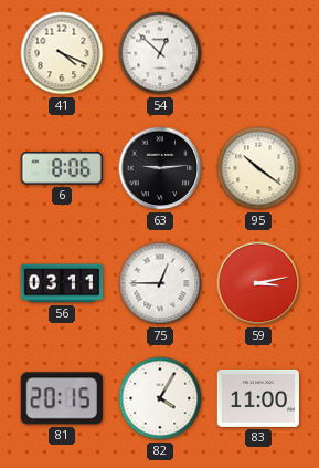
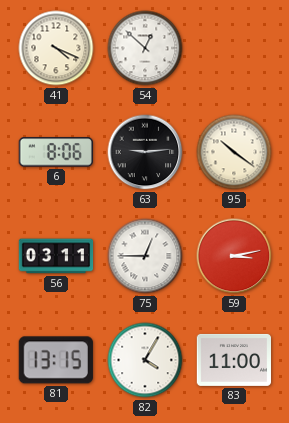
81: 20:15 -> 13:15
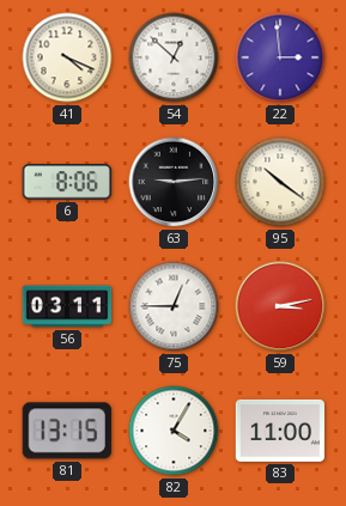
22: none -> 2:59
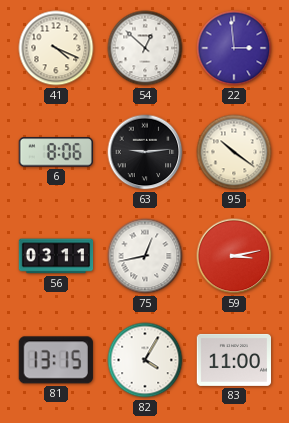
75: 12:45 -> 12:43
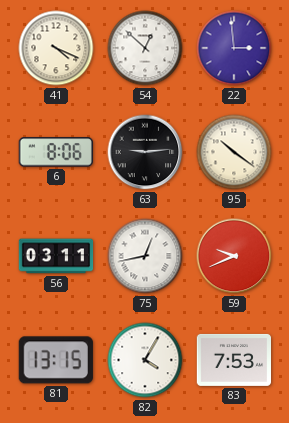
59: 3:13 -> 9:41
83: 11:00 -> 7:53
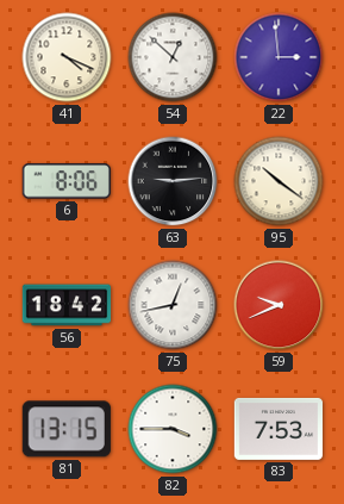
56: 03:11 -> 18:42
82: 4:05 -> 3:45
